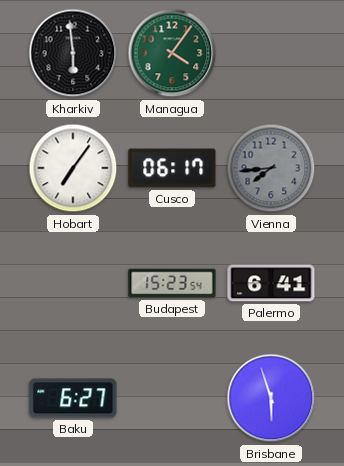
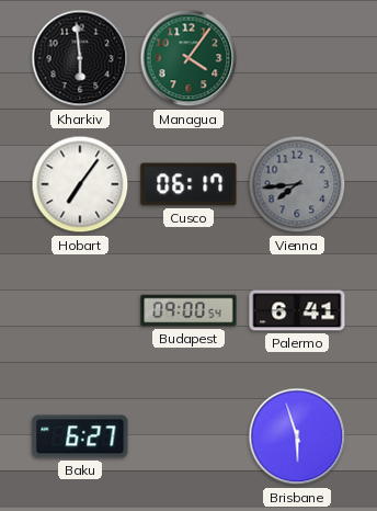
Budapest: 15:23 -> 09:00
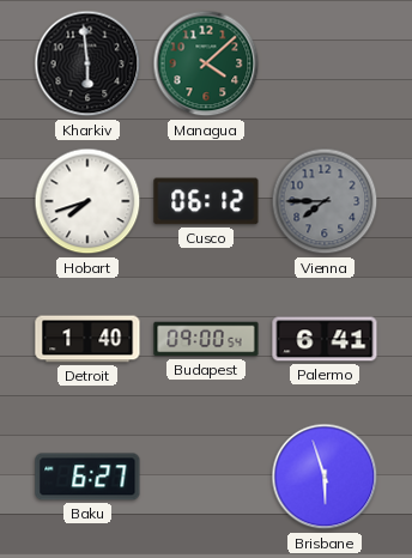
Managua: 4:06 -> 4:08
Hobart: 7:06 -> 7:42
Cusco: 06:17 -> 06:12
Vienna: 7:44 -> 7:45
Detroit: none -> 1:40
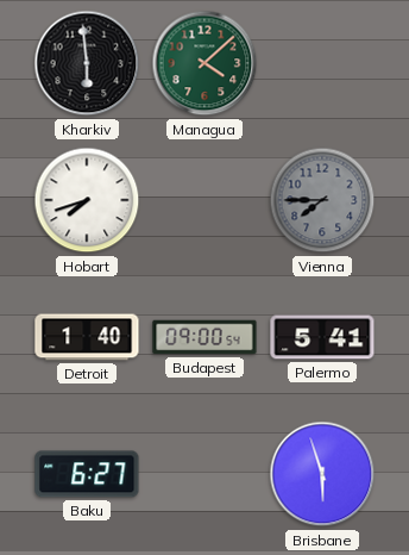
Cusco: 06:12 -> none
Palermo: 6:41 -> 5:41
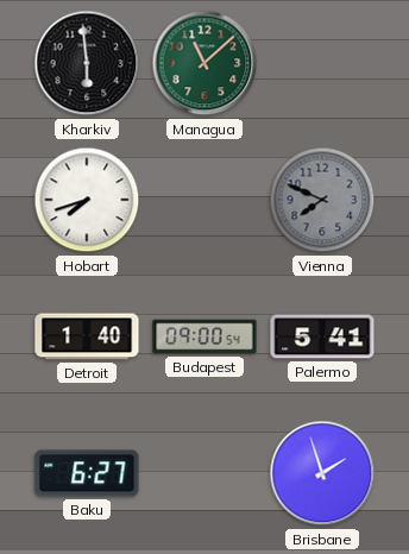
Managua: 4:08 -> 11:08
Vienna: 7:45 -> 7:49
Brisbane: 5:57 -> 1:57
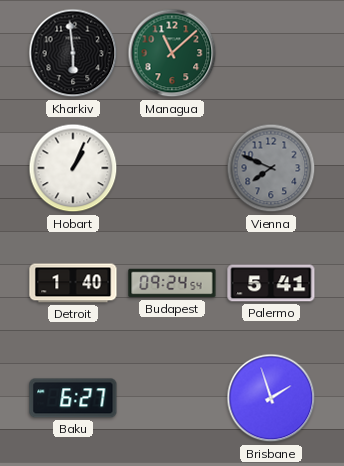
Hobart: 7:42 -> 1:04
Budapest: 09:00 -> 09:24
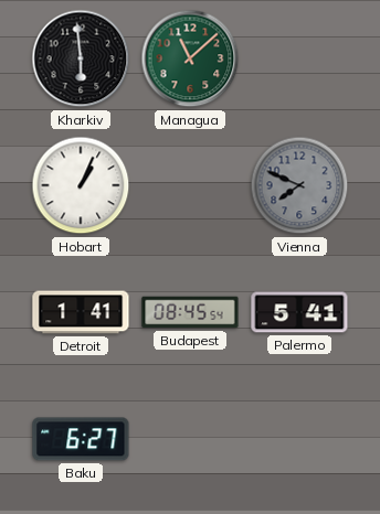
Detroit: 1:40 -> 1:41
Budapest: 09:24 -> 08:45
Brisbane: 1:57 -> none
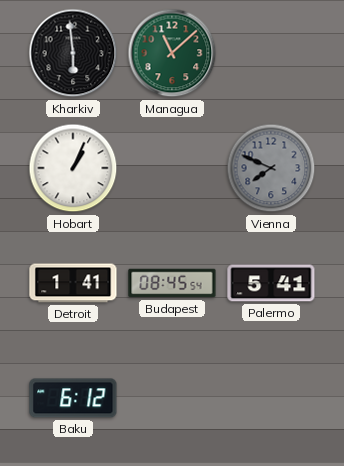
Baku: 6:27 -> 6:12
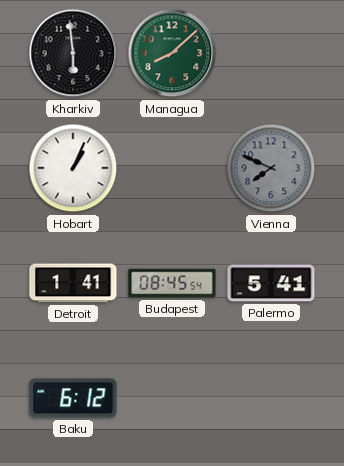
Managua: 11:08 -> 8:08
